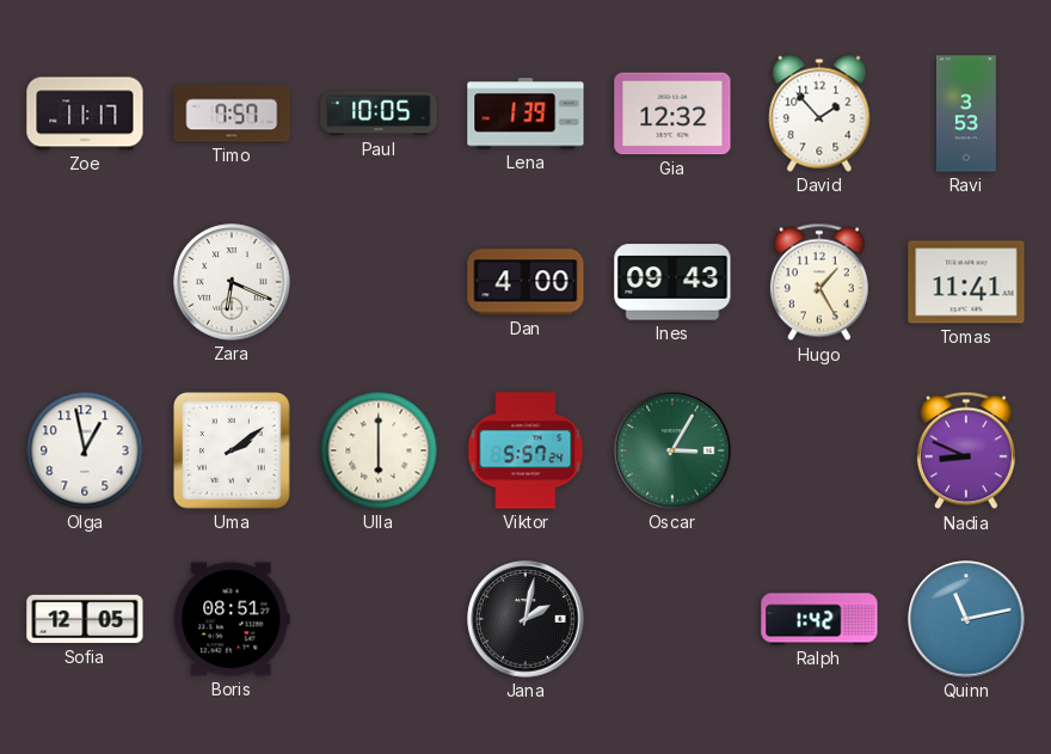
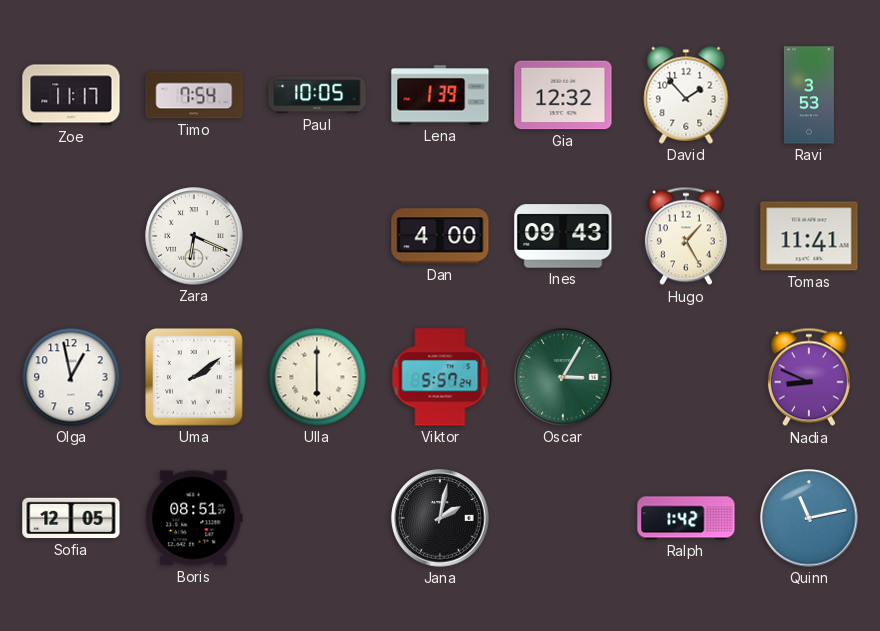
Timo: 7:57 -> 7:54
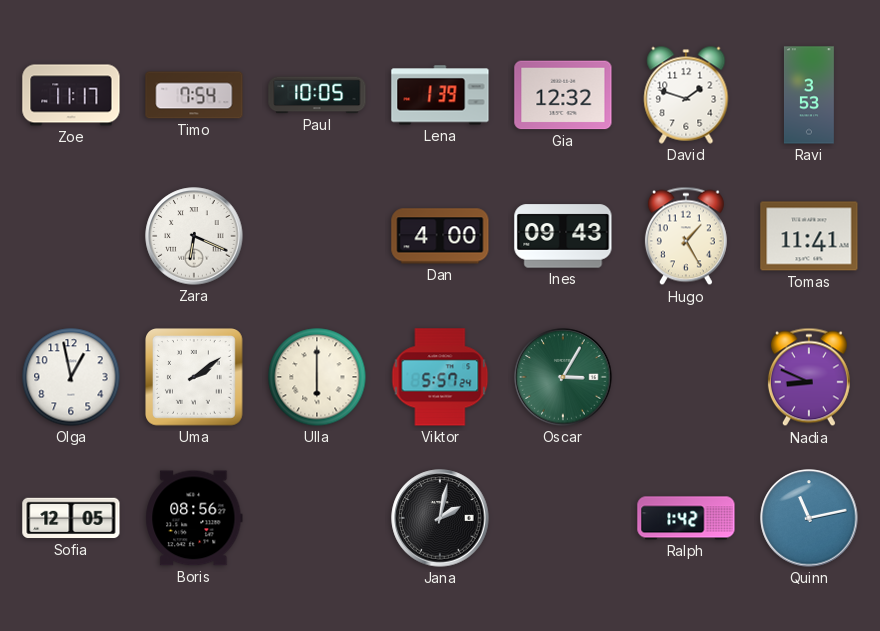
David: 1:53 -> 1:48
Boris: 08:51 -> 08:56
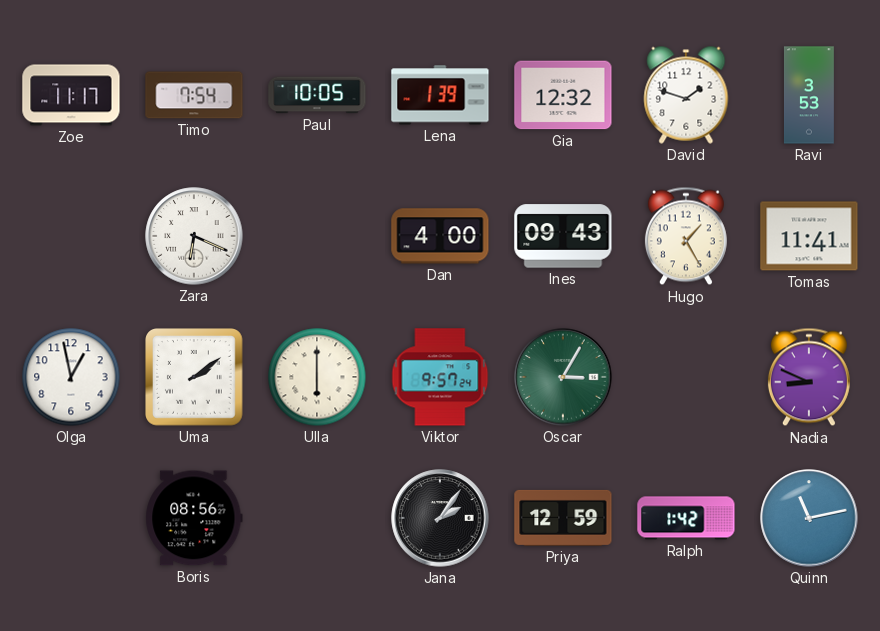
Viktor: 5:57 -> 9:57
Sofia: 12:05 -> none
Jana: 2:02 -> 2:06
Priya: none -> 12:59
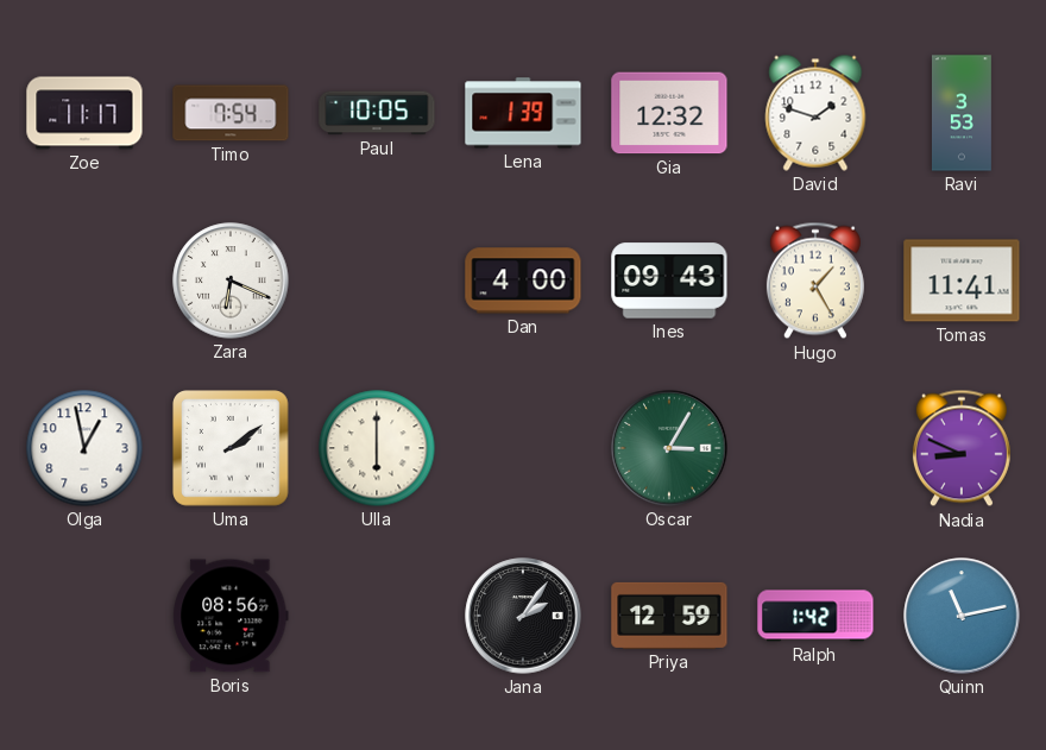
Viktor: 9:57 -> none
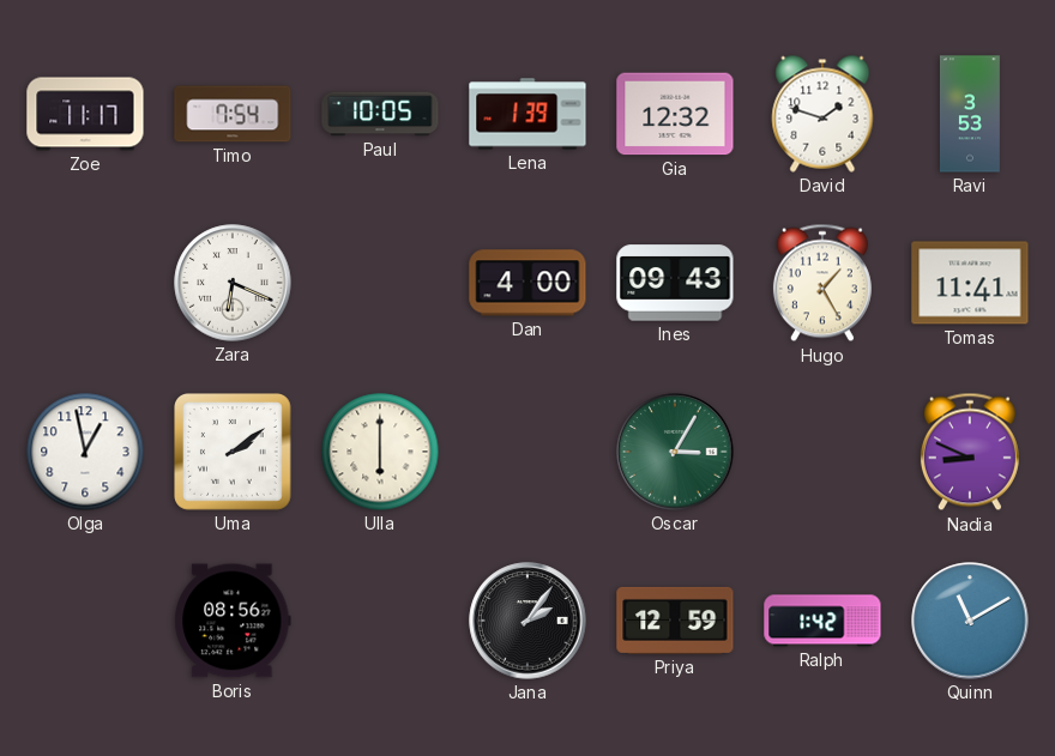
Quinn: 11:13 -> 11:10
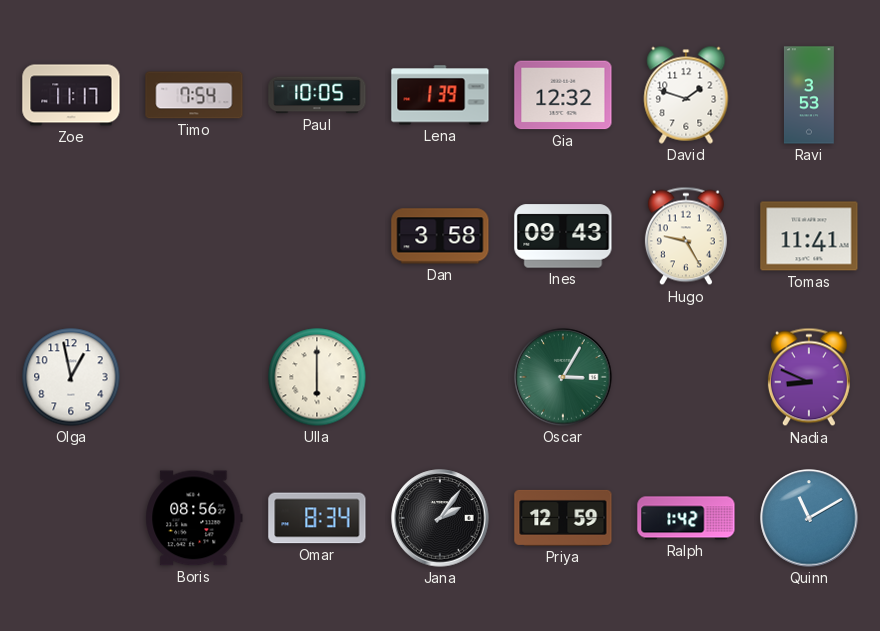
Zara: 6:19 -> none
Dan: 4:00 -> 3:58
Hugo: 1:25 -> 9:25
Uma: 2:09 -> none
Omar: none -> 8:34
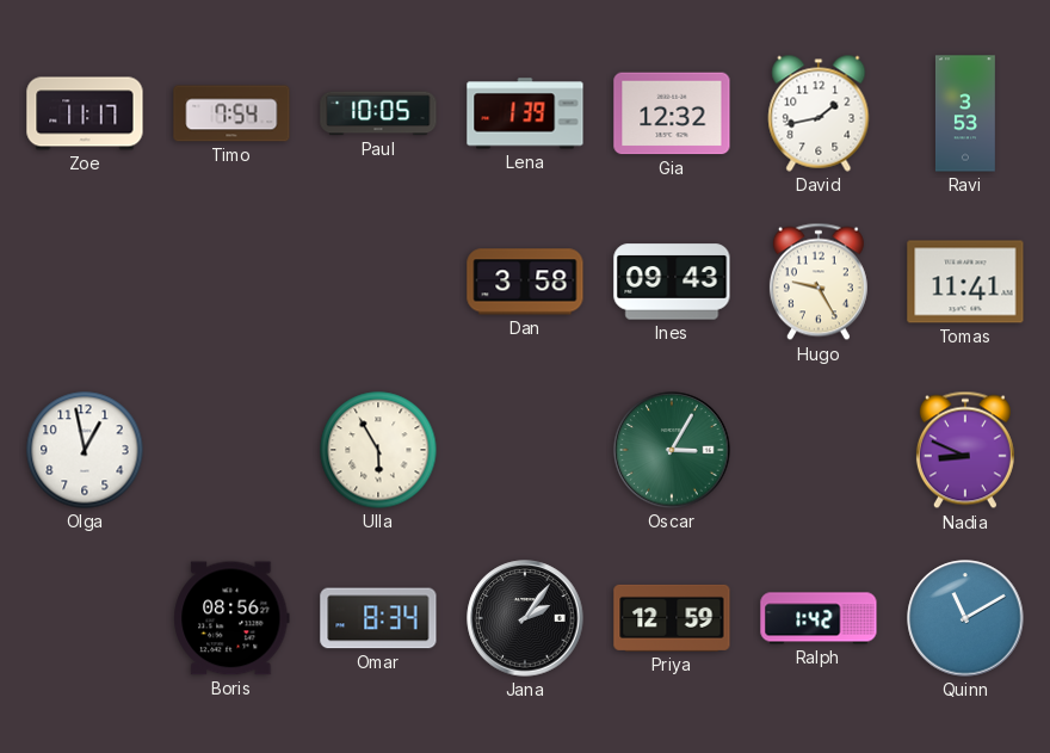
David: 1:48 -> 1:43
Ulla: 6:00 -> 5:55
